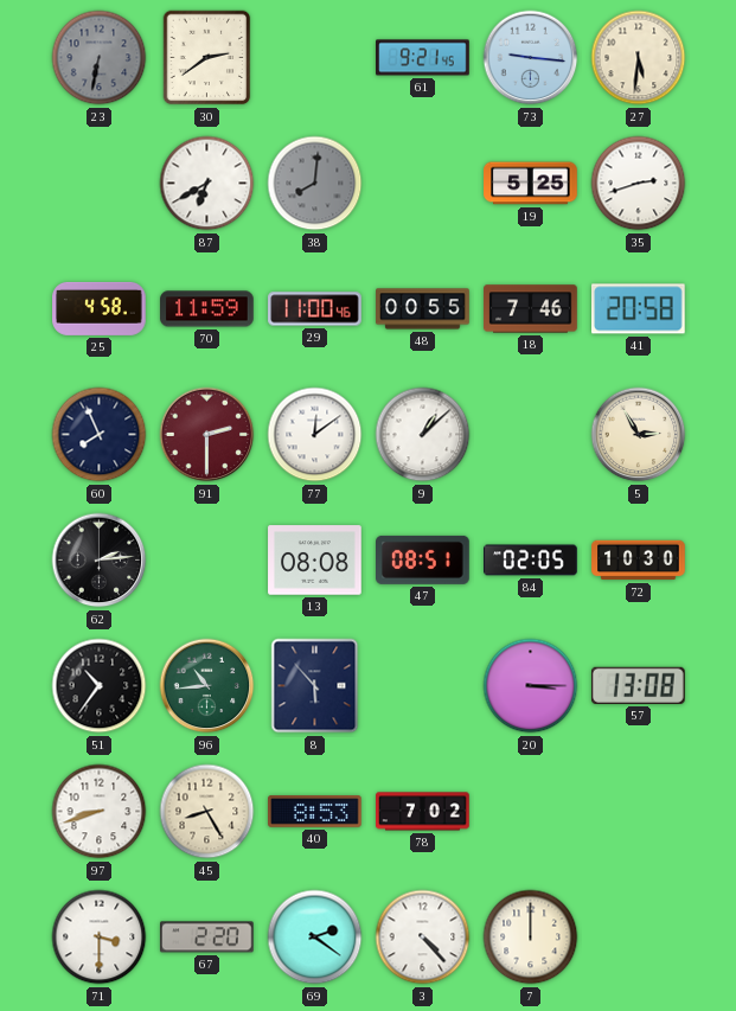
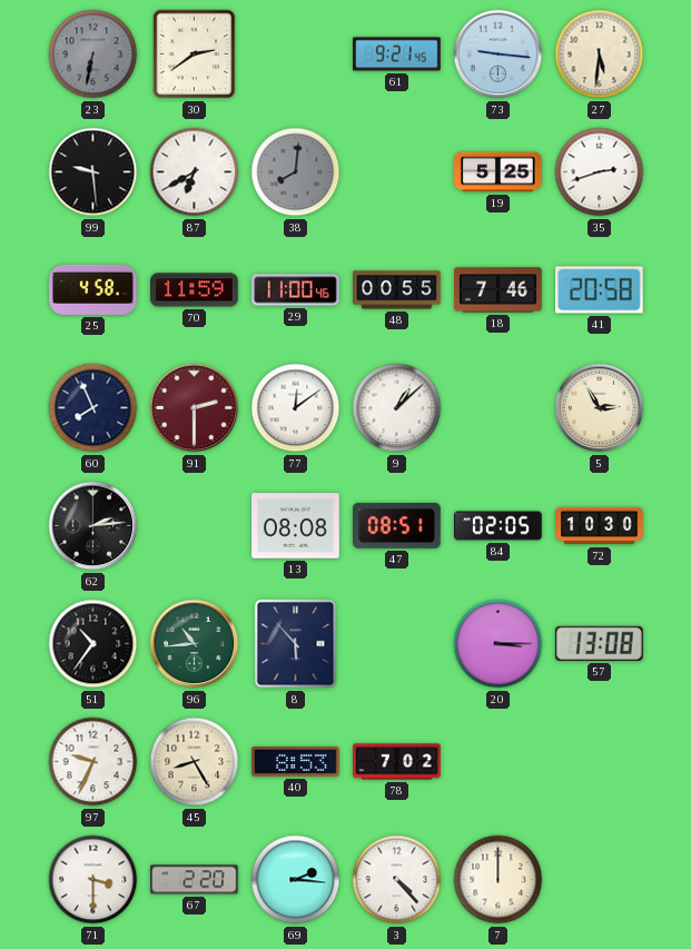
99: none -> 9:29
97: 8:42 -> 9:34
69: 2:21 -> 2:16
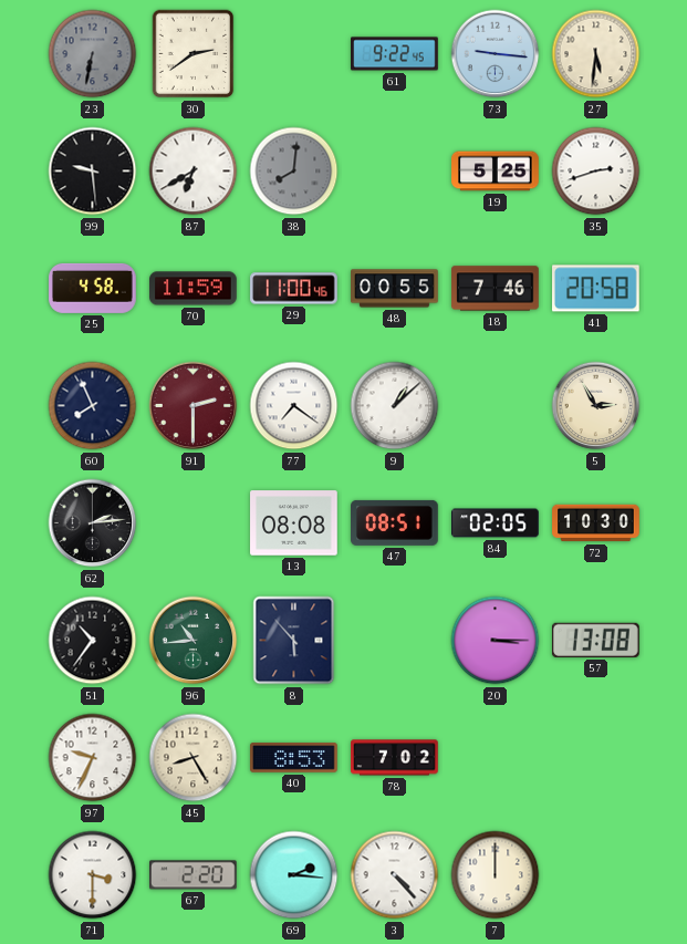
61: 9:21 -> 9:22
77: 12:09 -> 7:21
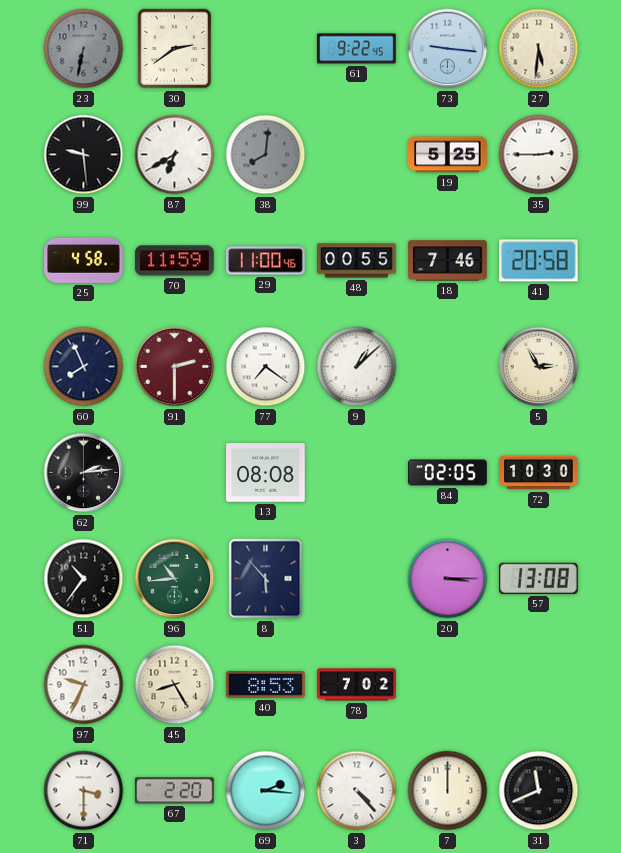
35: 2:42 -> 2:45
47: 08:51 -> none
31: none -> 11:41
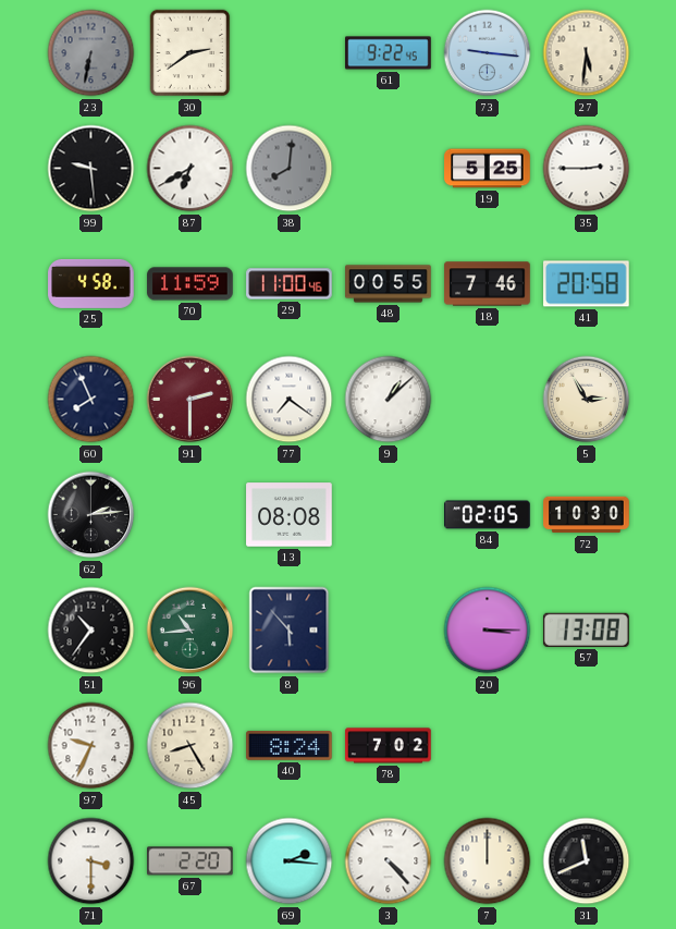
40: 8:53 -> 8:24
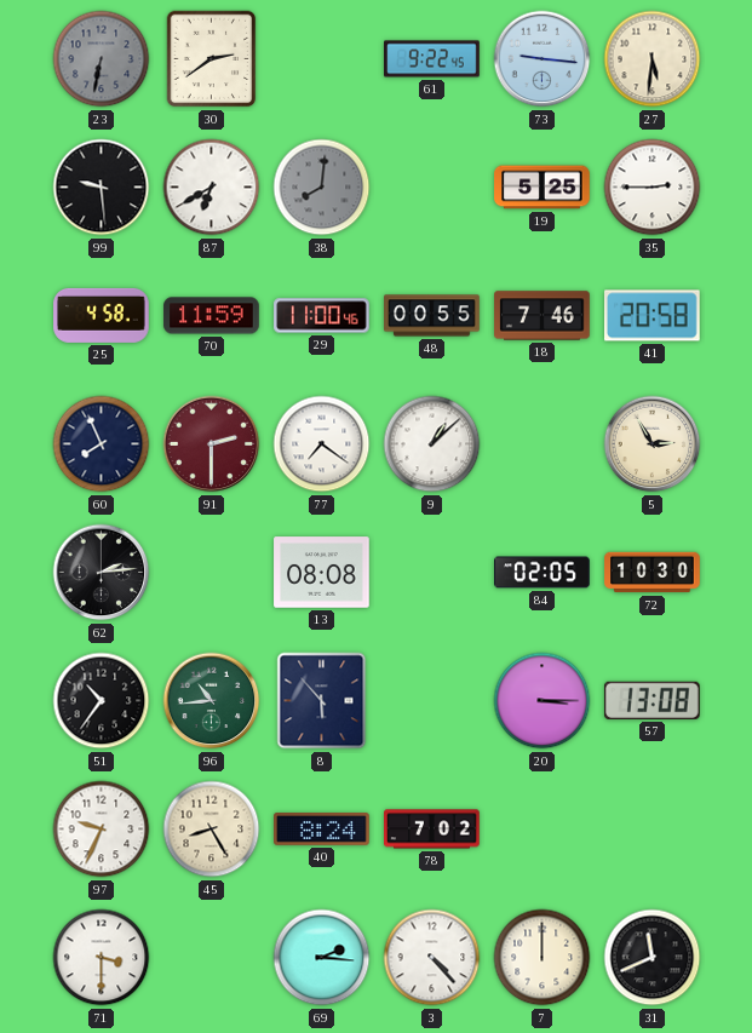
67: 2:20 -> none
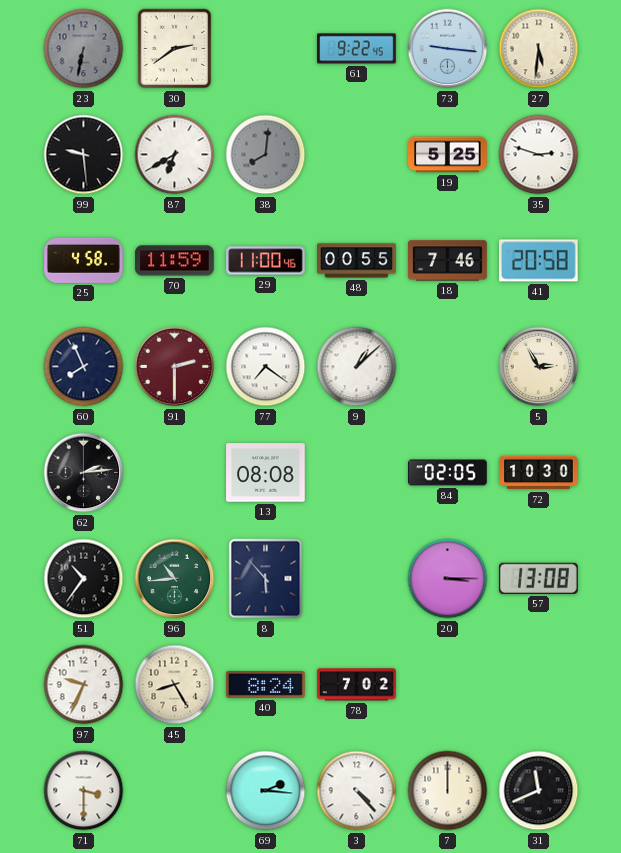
35: 2:45 -> 2:48
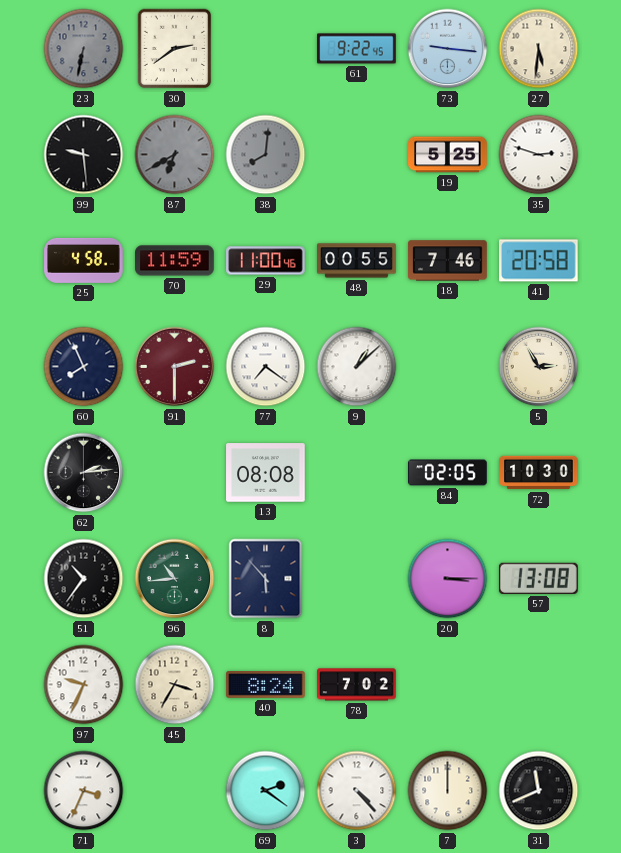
87 dial: white -> grey
45: 8:25 -> 3:35
71: 3:30 -> 3:34
69: 2:16 -> 2:21
